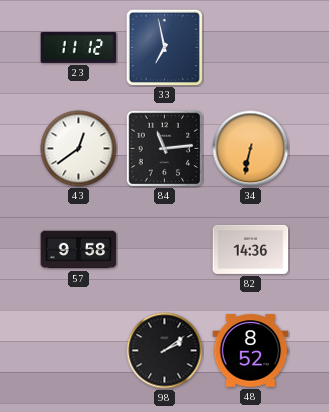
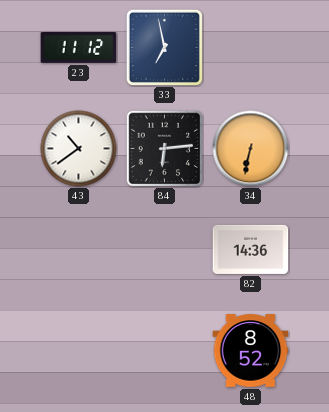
43: 12:39 -> 10:39
84: 11:14 -> 6:14
57: 9:58 -> none
98: 2:09 -> none
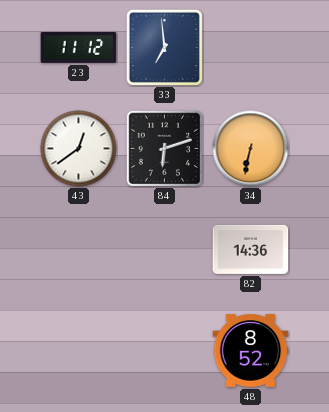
33: 6:58 -> 6:59
43: 10:39 -> 12:39
84: 6:14 -> 6:12
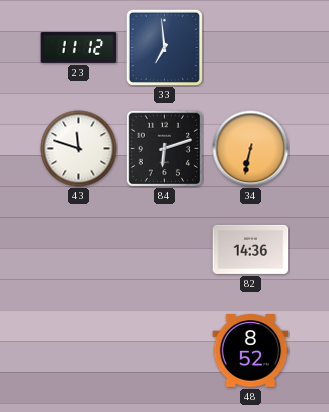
43: 12:39 -> 11:48
